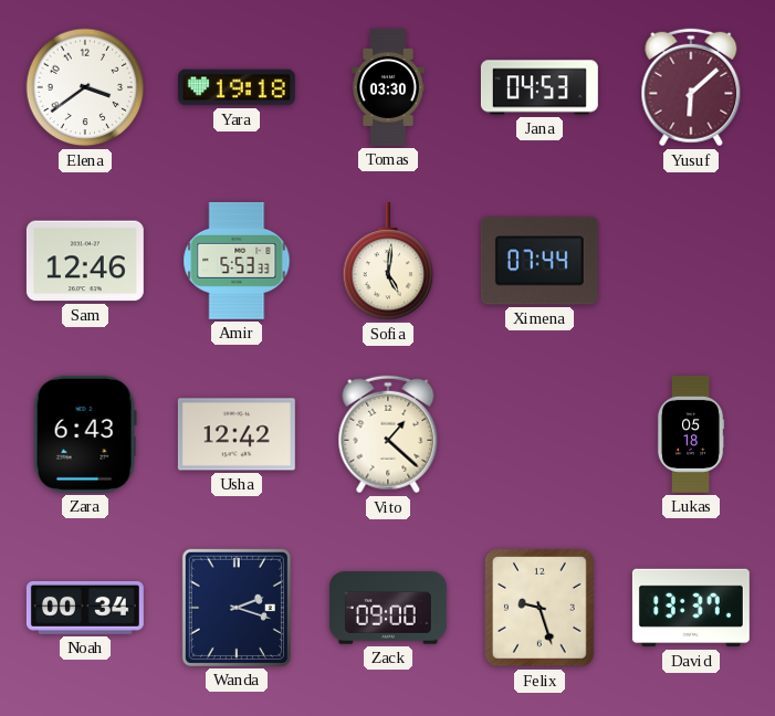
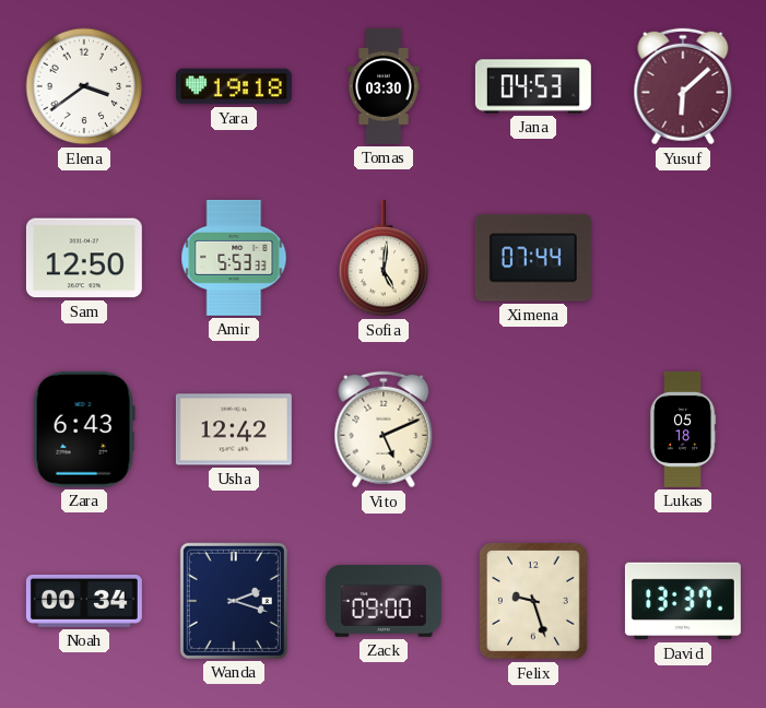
Sam: 12:46 -> 12:50
Vito: 1:22 -> 5:11
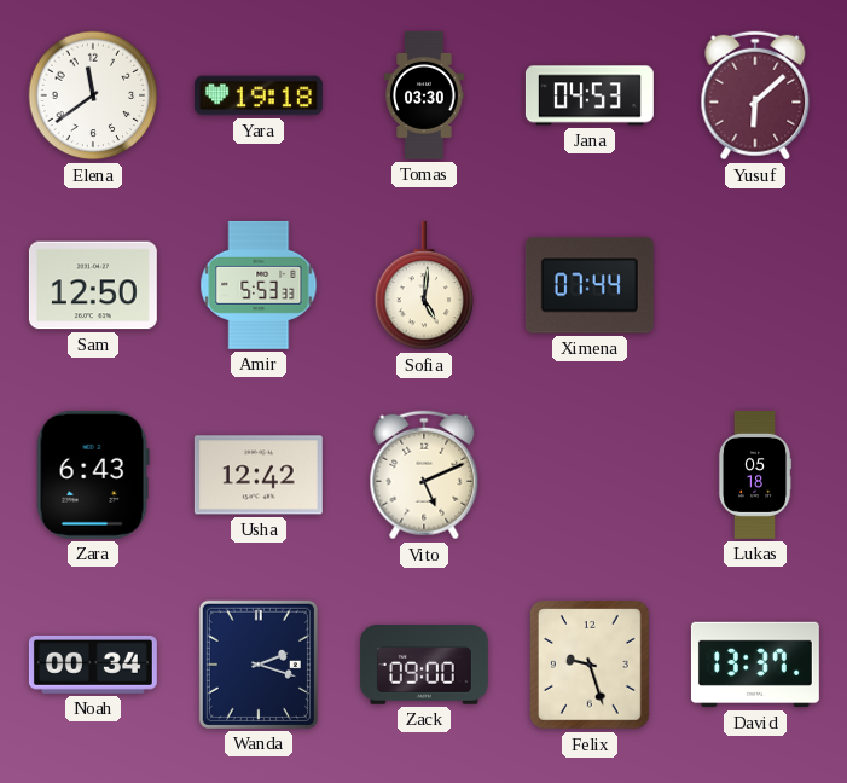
Elena: 3:39 -> 11:39
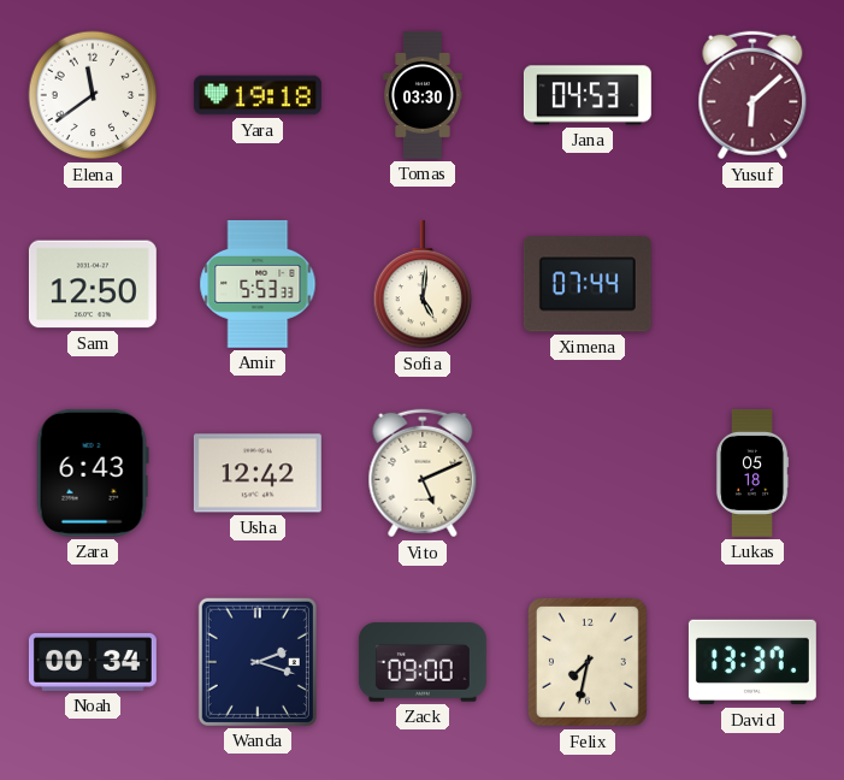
Felix: 9:27 -> 7:32
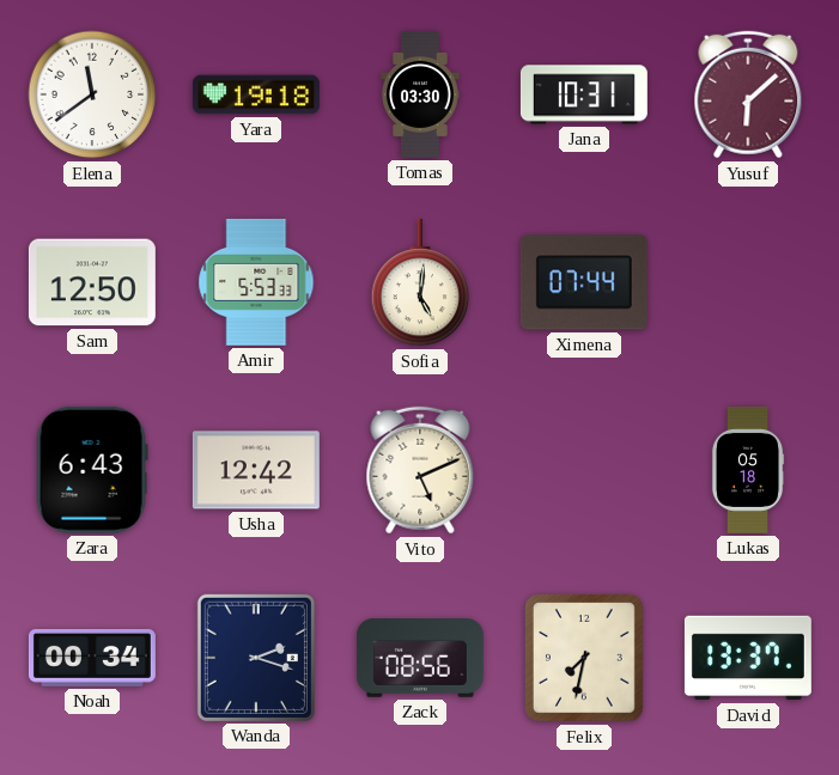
Jana: 04:53 -> 10:31
Zack: 09:00 -> 08:56
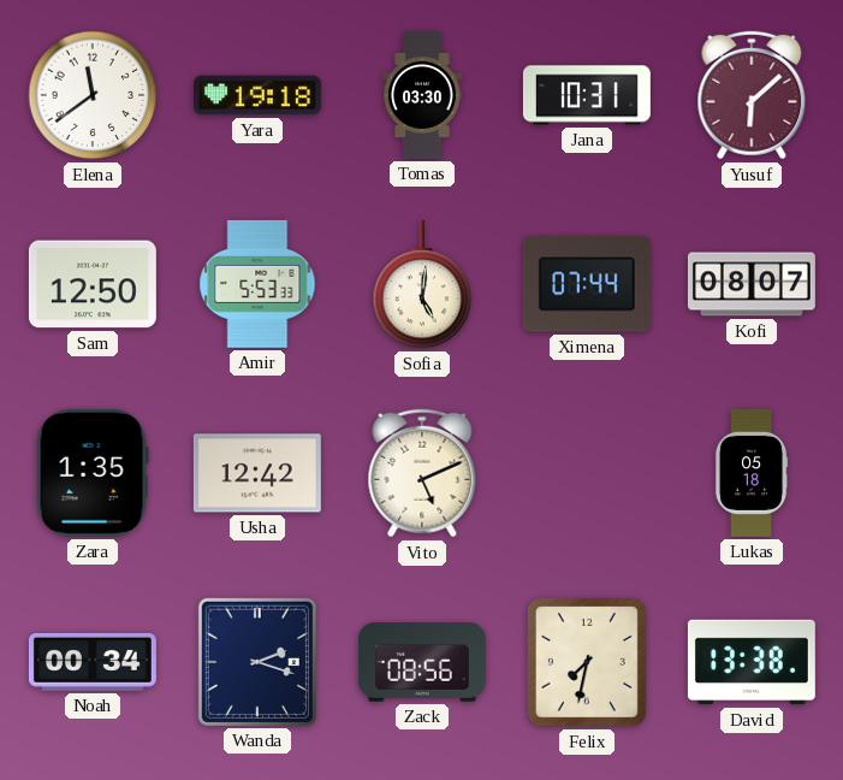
Kofi: none -> 08:07
Zara: 6:43 -> 1:35
David: 13:37 -> 13:38
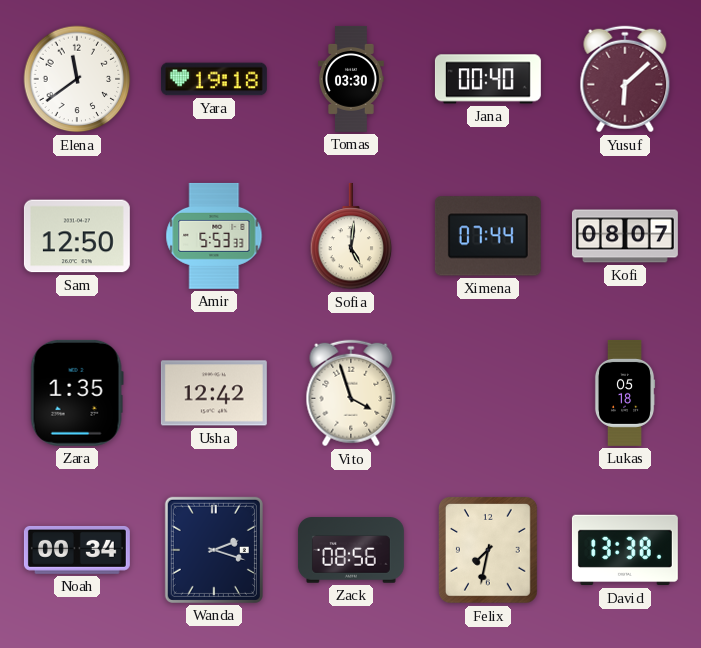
Jana: 10:31 -> 00:40
Vito: 5:11 -> 3:57
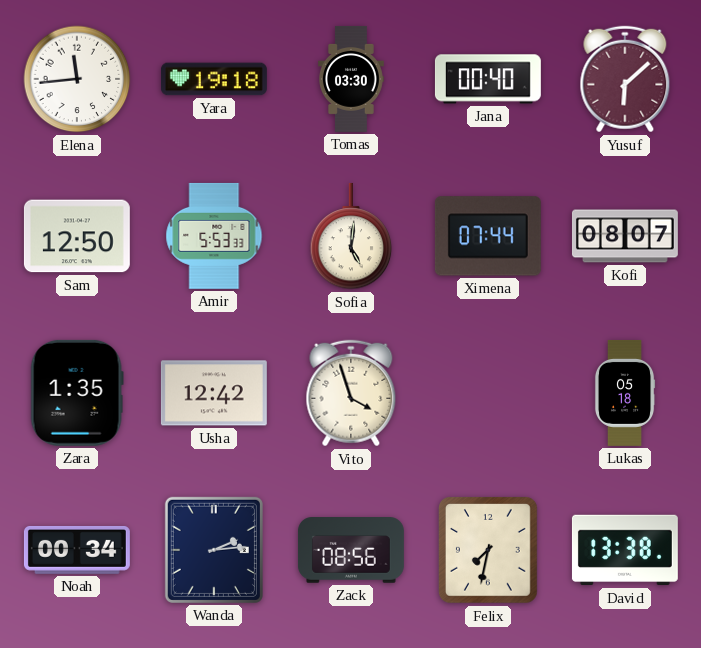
Elena: 11:39 -> 11:44
Wanda: 2:18 -> 2:14
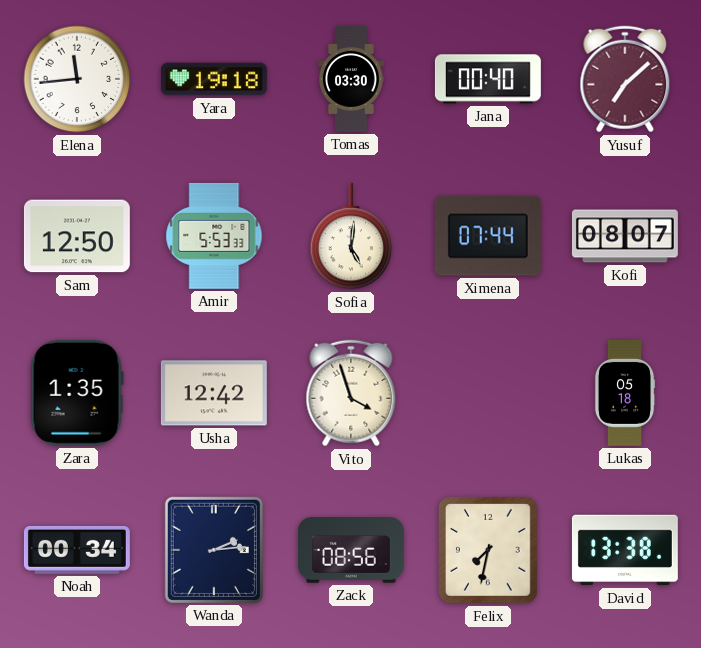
Yusuf: 6:08 -> 7:08
